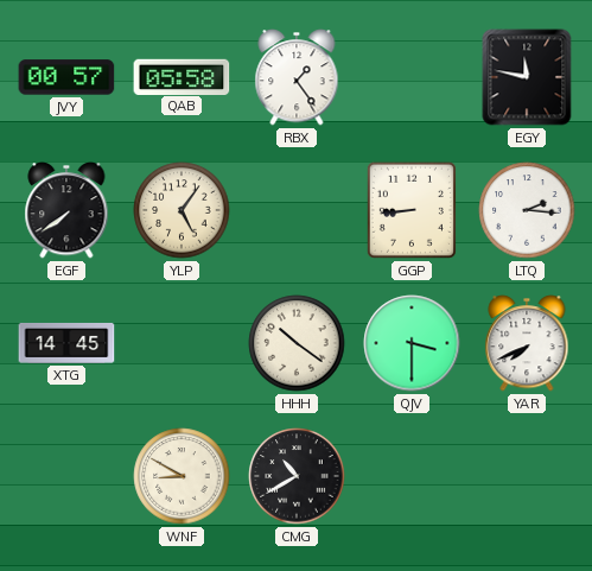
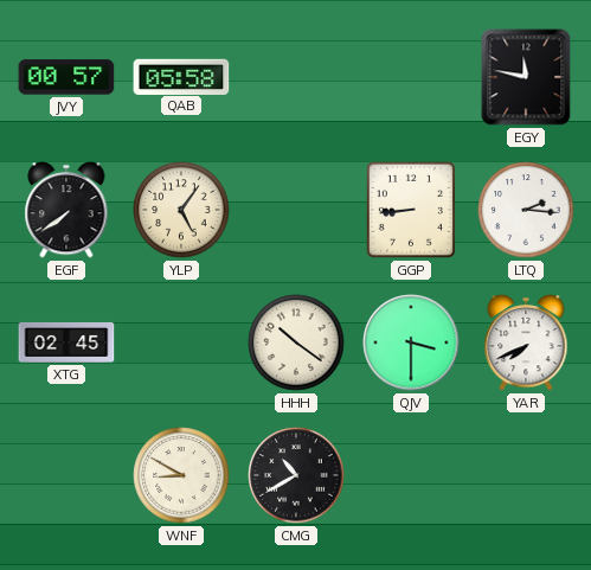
RBX: 1:24 -> none
XTG: 14:45 -> 02:45
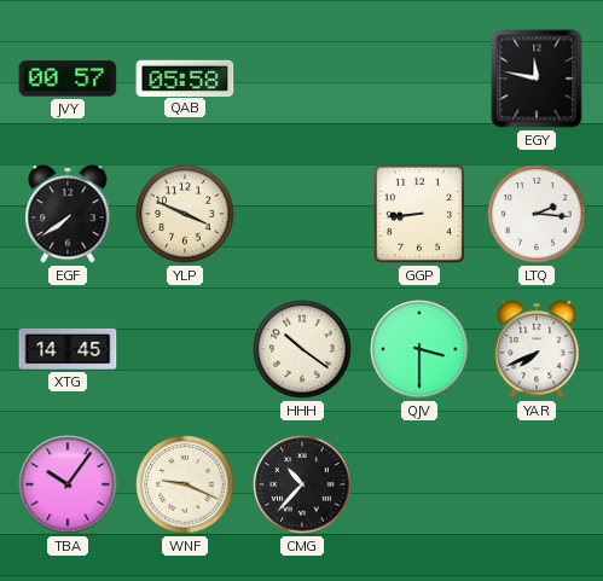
YLP: 5:06 -> 3:49
XTG: 02:45 -> 14:45
TBA: none -> 10:06
WNF: 8:50 -> 9:19
CMG: 10:40 -> 10:37
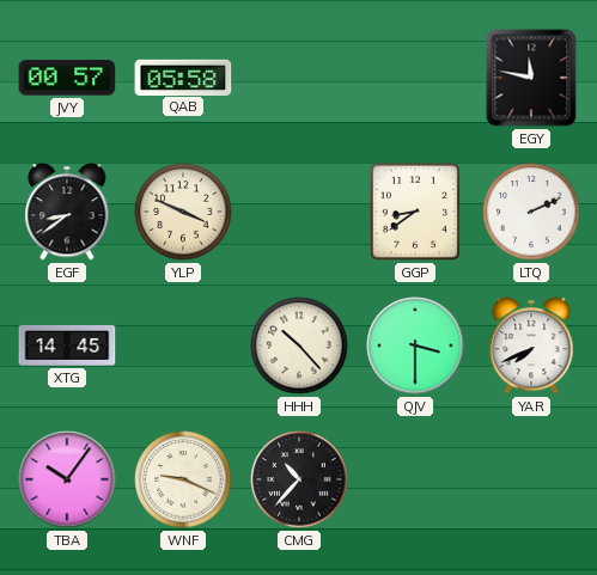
EGF: 7:39 -> 8:39
GGP: 8:44 -> 8:39
LTQ: 2:16 -> 2:11
HHH: 10:21 -> 10:23
